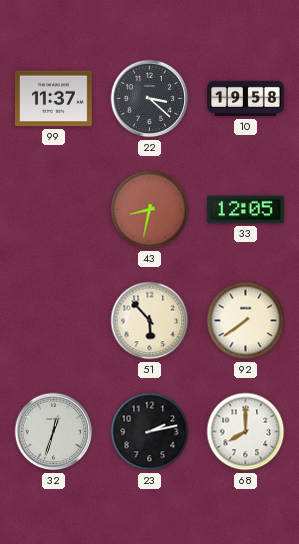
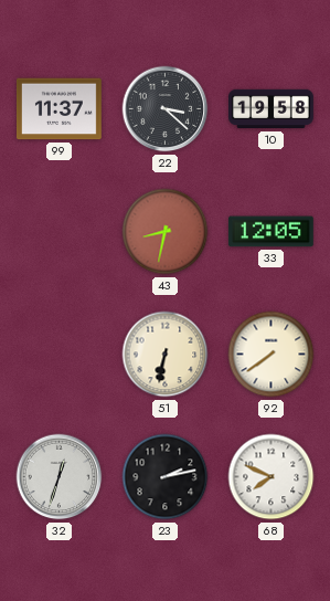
51: 5:53 -> 6:32
68: 8:00 -> 7:49
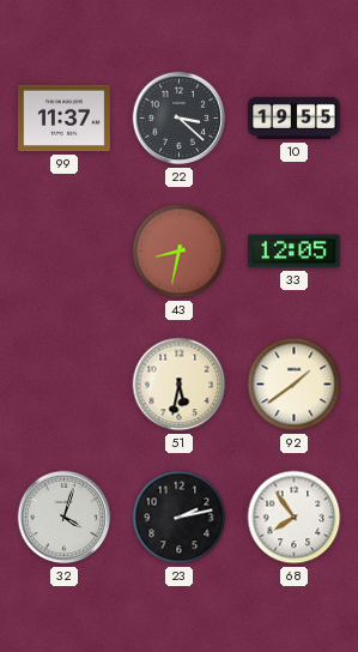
10: 19:58 -> 19:55
51: 6:32 -> 5:32
92: 7:39 -> 1:39
32: 12:33 -> 4:03
68: 7:49 -> 7:54
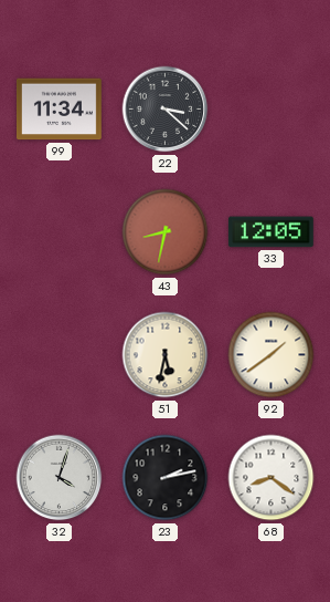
99: 11:37 -> 11:34
10: 19:55 -> none
68: 7:54 -> 8:21
